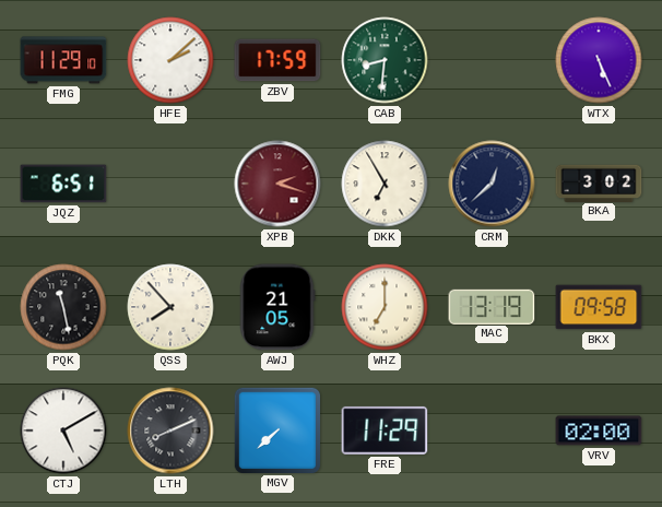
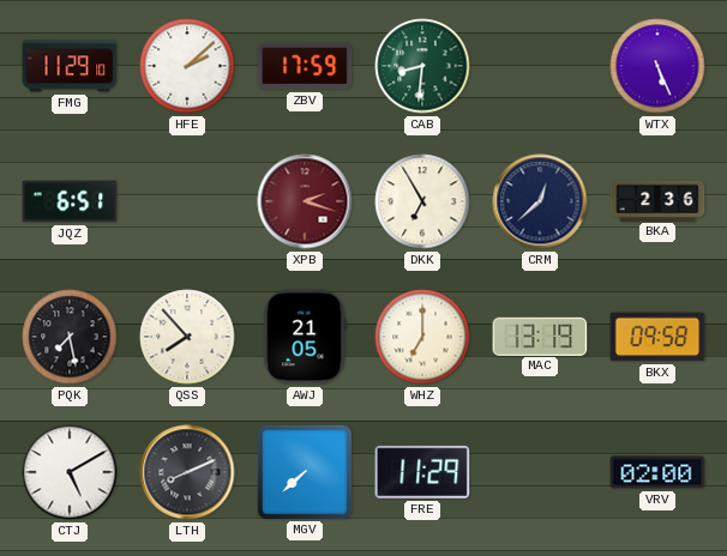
BKA: 3:02 -> 2:36
PQK: 11:28 -> 7:28
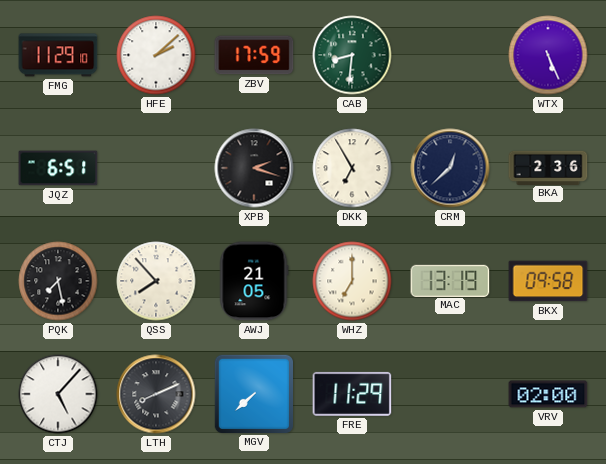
XPB dial: burgundy -> black
CTJ: 5:10 -> 5:07
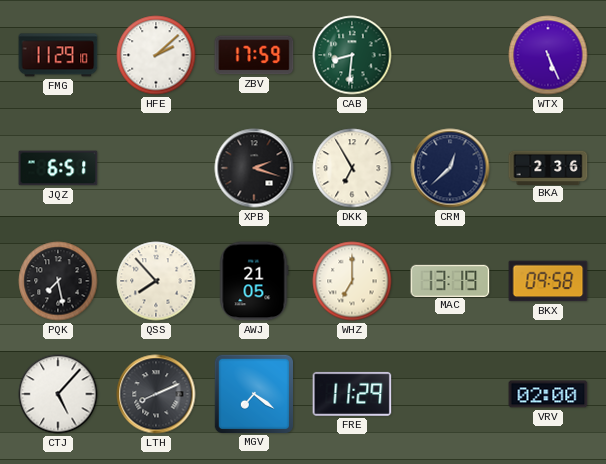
MGV: 7:38 -> 7:21
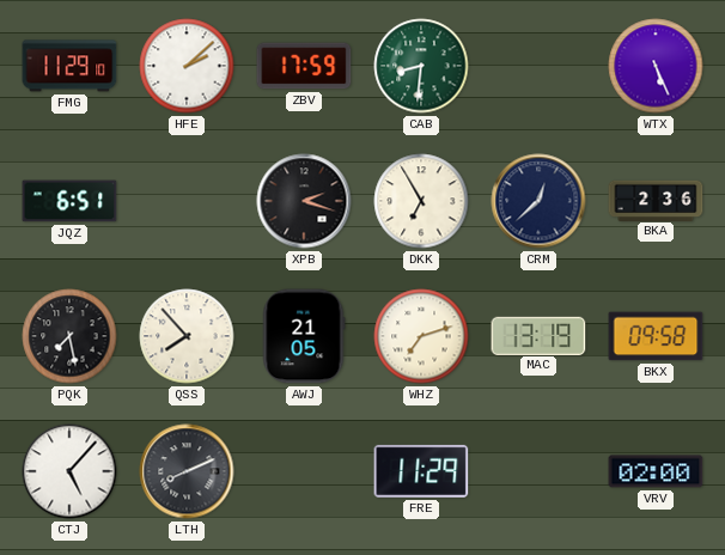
WHZ: 7:00 -> 7:12
MGV: 7:21 -> none
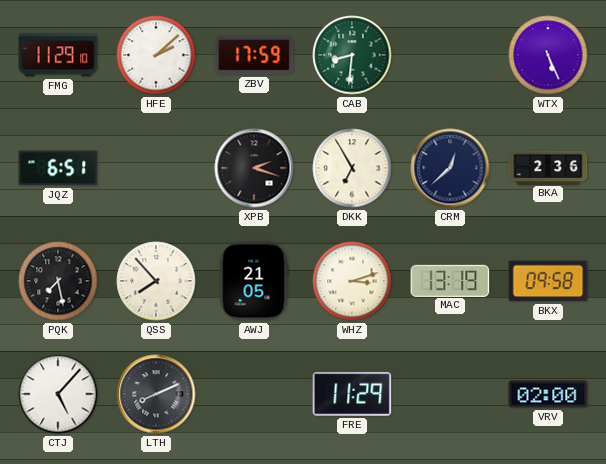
WHZ: 7:12 -> 3:12
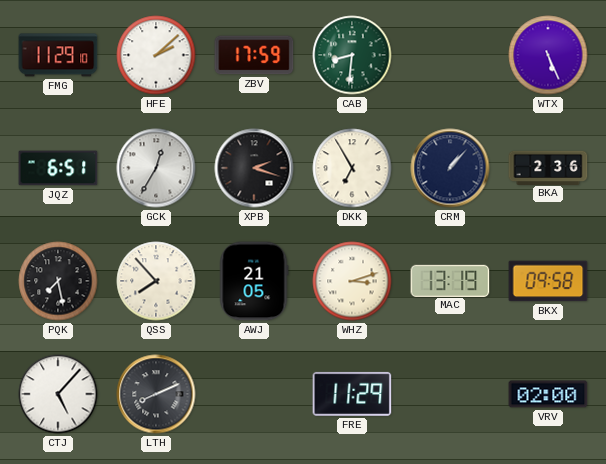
GCK: none -> 12:35
CRM: 12:38 -> 1:07
